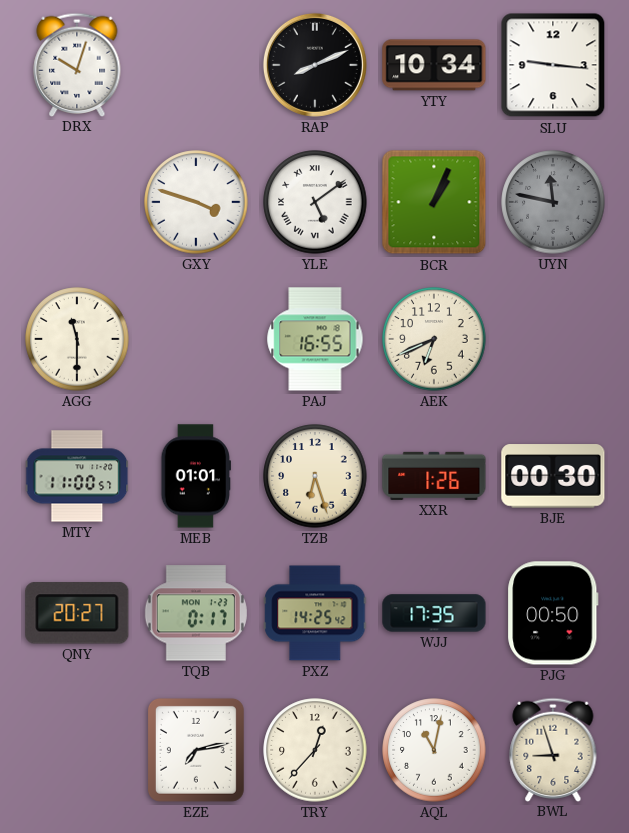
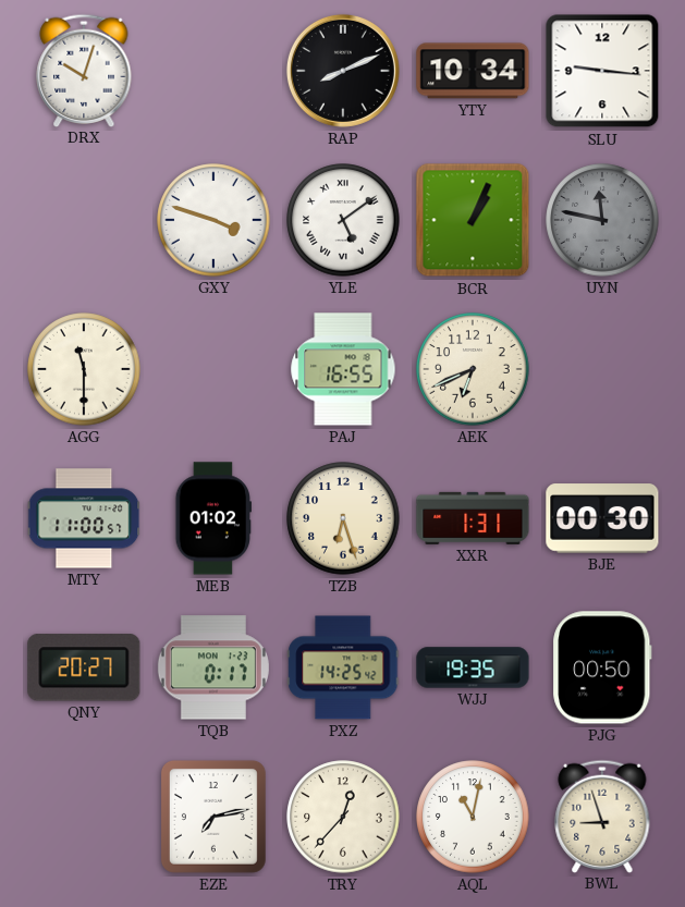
MEB: 01:01 -> 01:02
XXR: 1:26 -> 1:31
WJJ: 17:35 -> 19:35
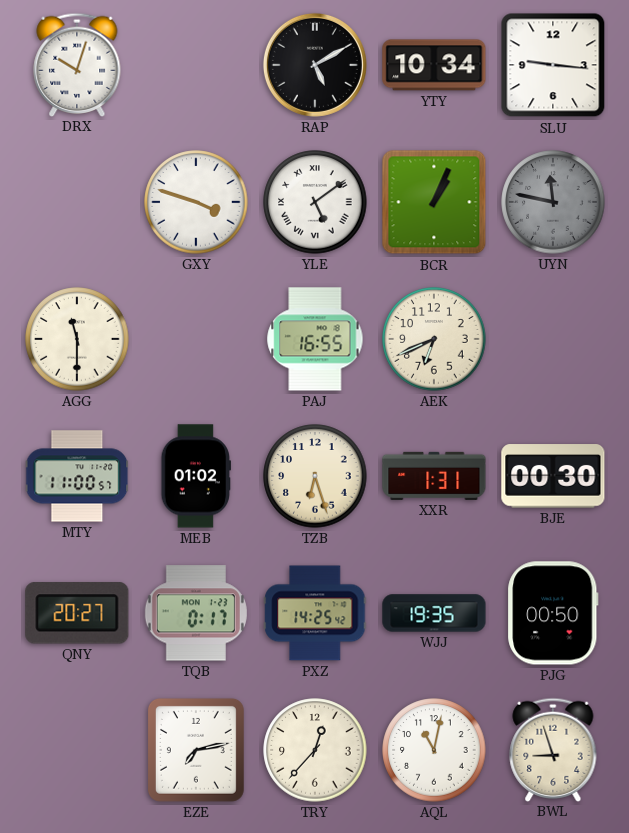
RAP: 8:11 -> 5:10
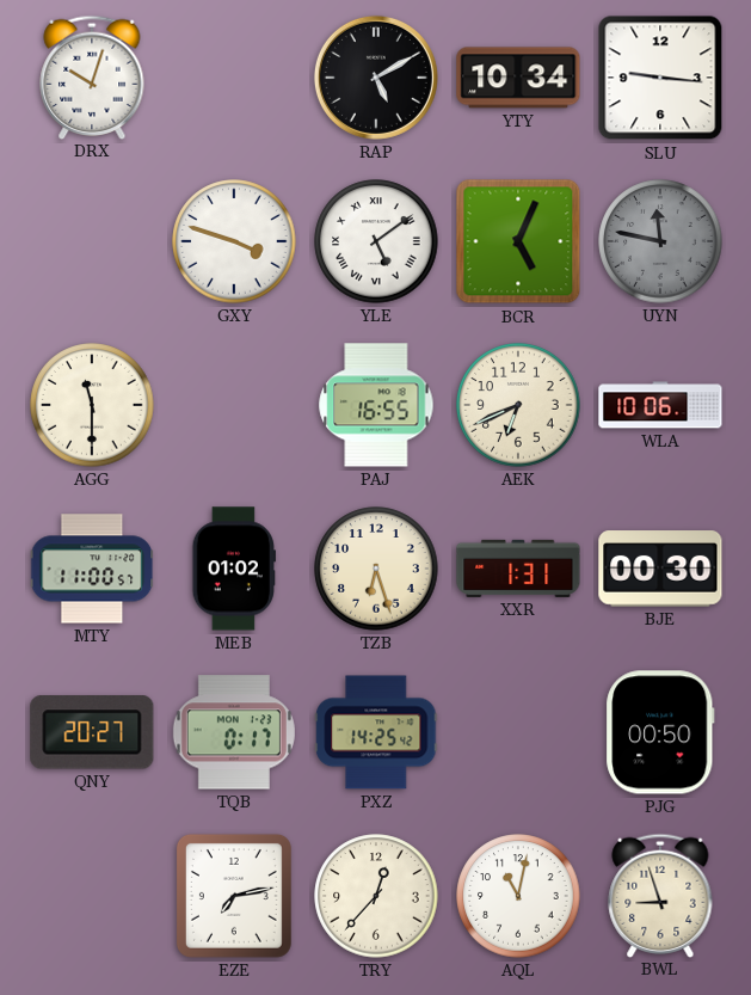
BCR: 1:04 -> 5:04
WLA: none -> 10:06
WJJ: 19:35 -> none
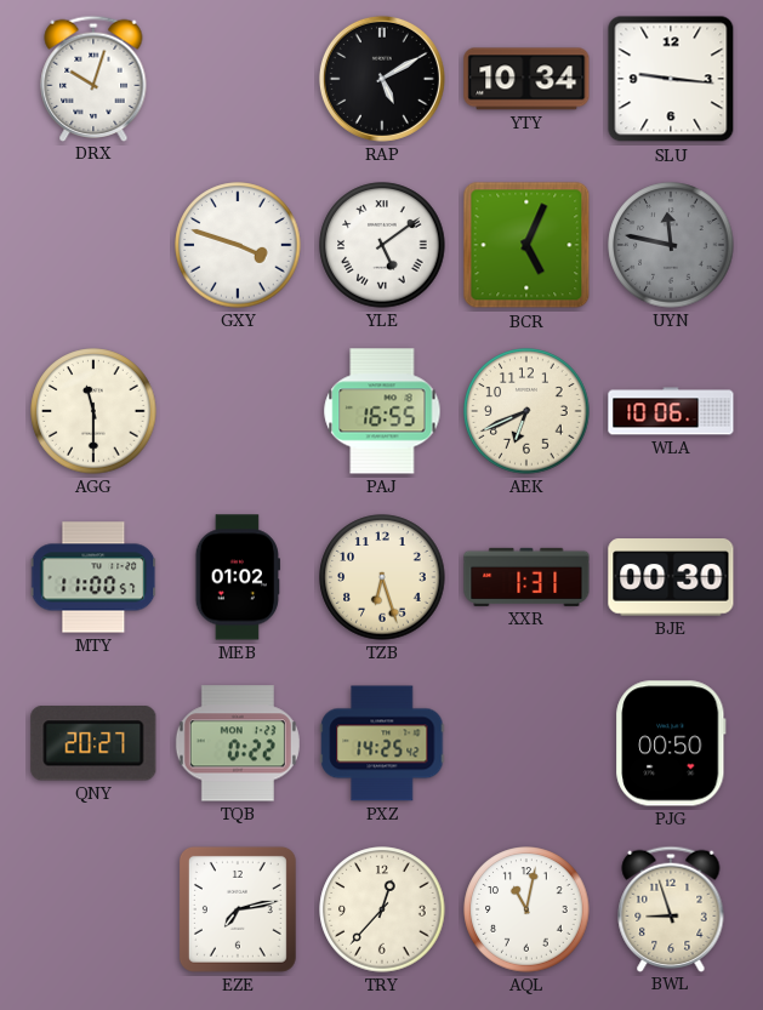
TQB: 0:17 -> 0:22
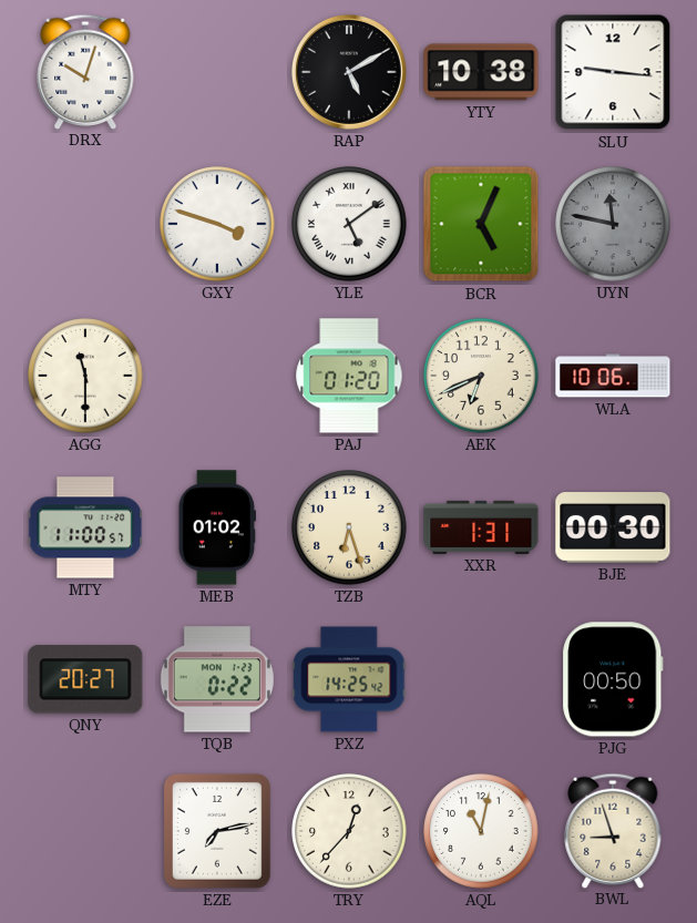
YTY: 10:34 -> 10:38
PAJ: 16:55 -> 01:20
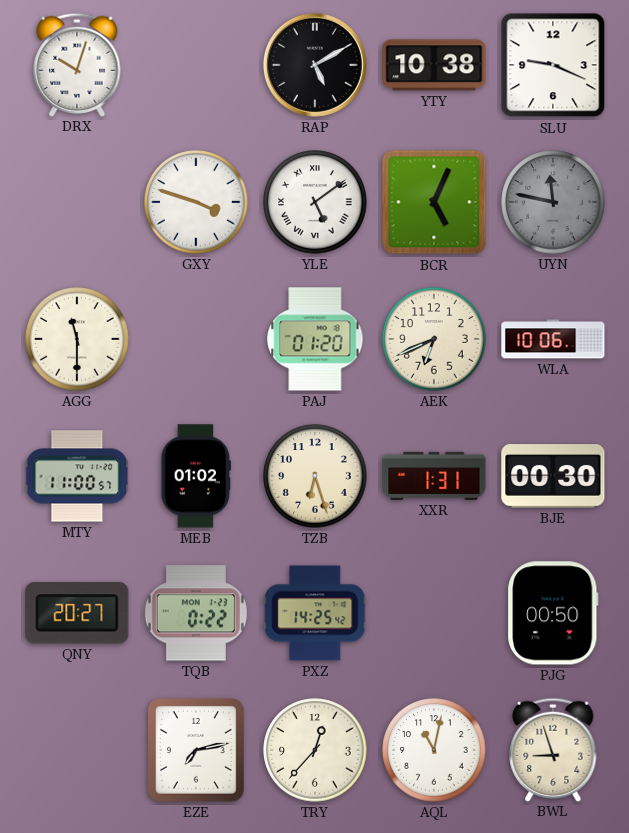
SLU: 9:16 -> 9:19
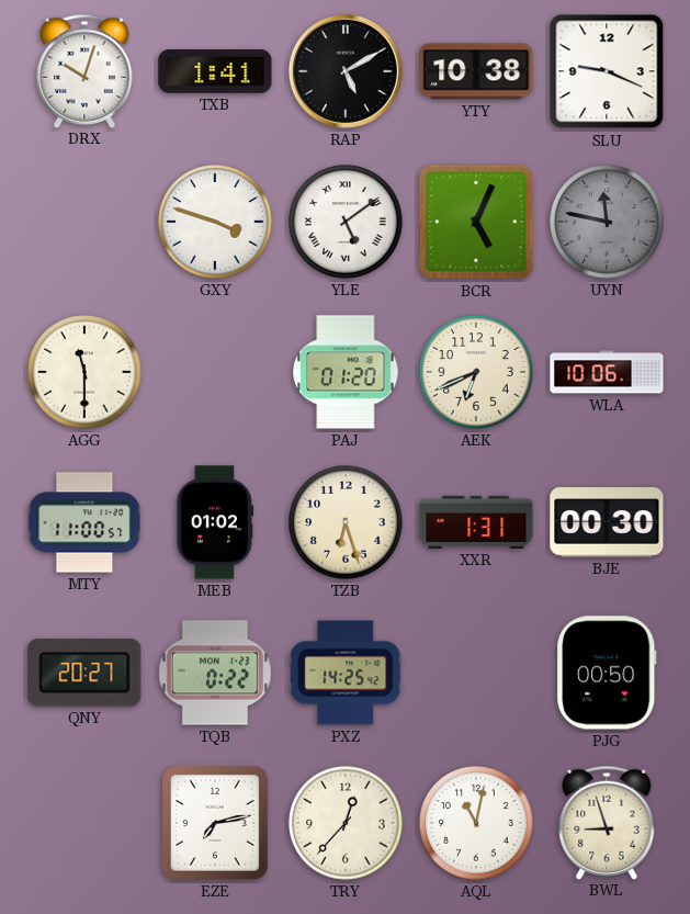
TXB: none -> 1:41
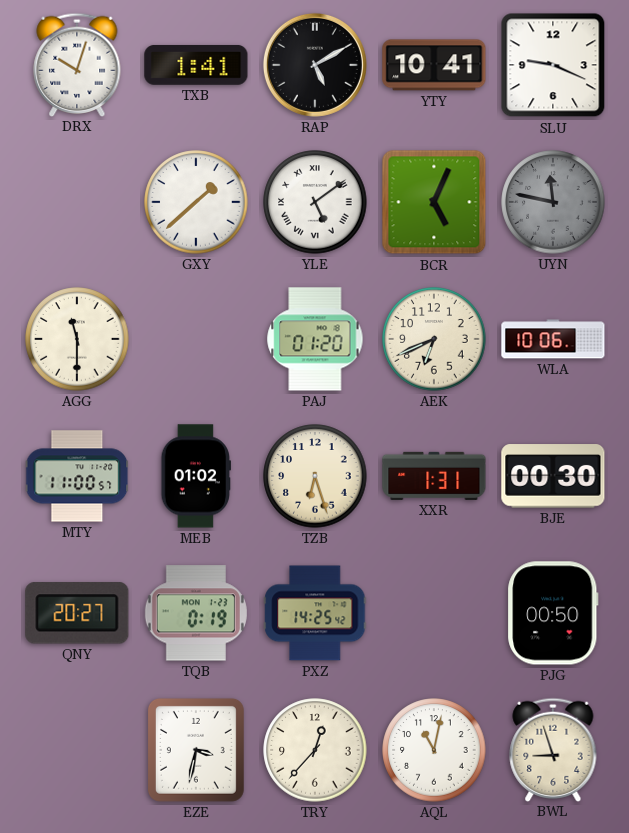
YTY: 10:38 -> 10:41
GXY: 3:48 -> 1:38
TQB: 0:22 -> 0:19
EZE: 7:13 -> 3:32
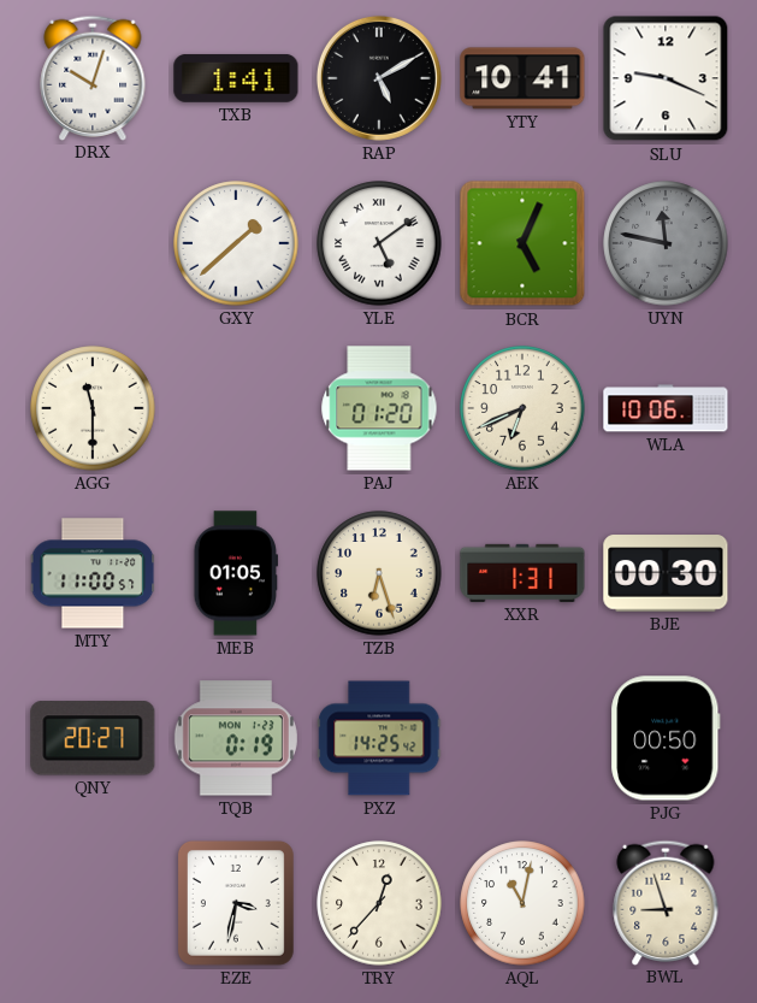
MEB: 01:02 -> 01:05
